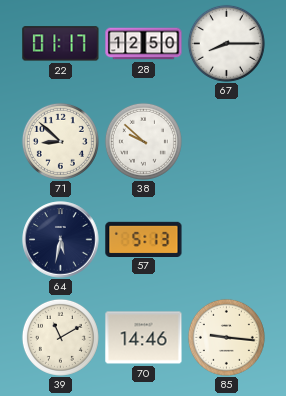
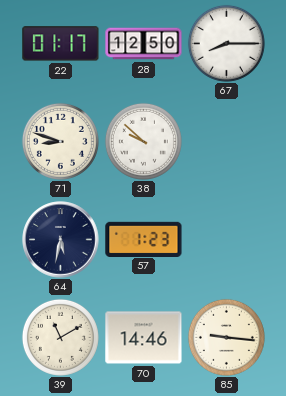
71: 8:52 -> 8:48
57: 5:13 -> 1:23
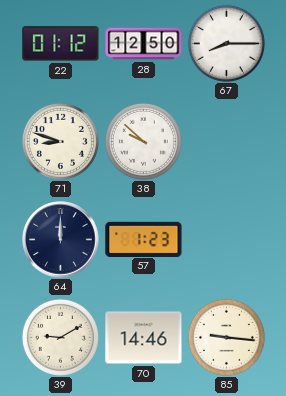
22: 01:17 -> 01:12
64: 5:32 -> 12:00
39: 11:10 -> 9:10
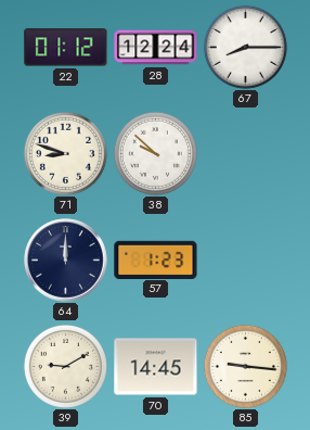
28: 12:50 -> 12:24
70: 14:46 -> 14:45
